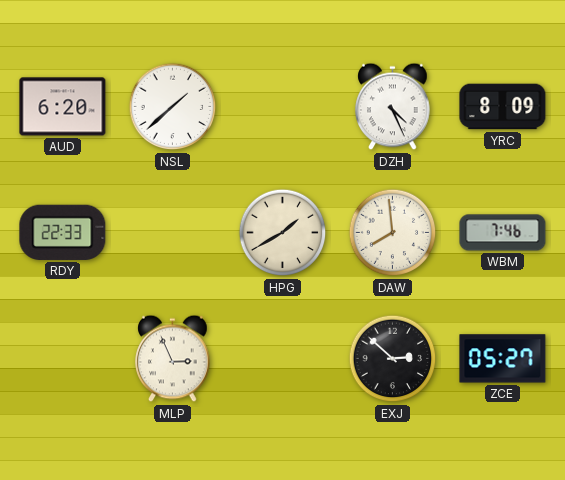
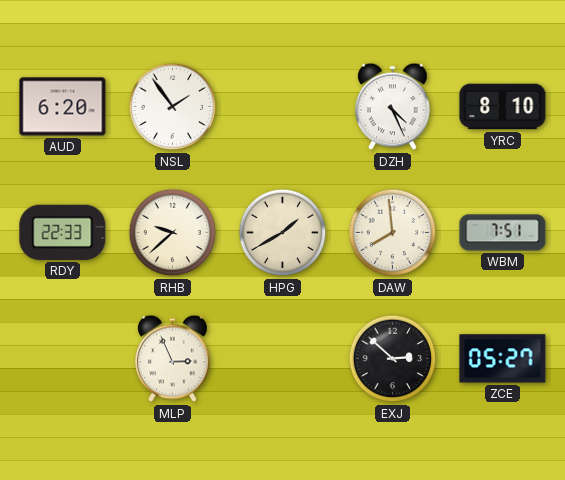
NSL: 1:38 -> 1:54
YRC: 8:09 -> 8:10
RHB: none -> 9:38
WBM: 7:46 -> 7:51
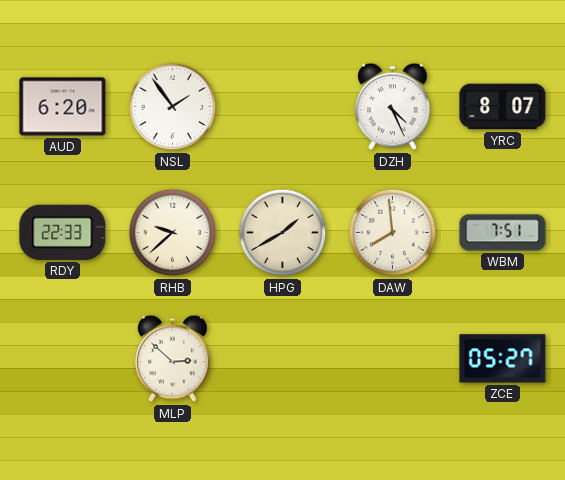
YRC: 8:10 -> 8:07
MLP: 2:56 -> 2:52
EXJ: 2:52 -> none
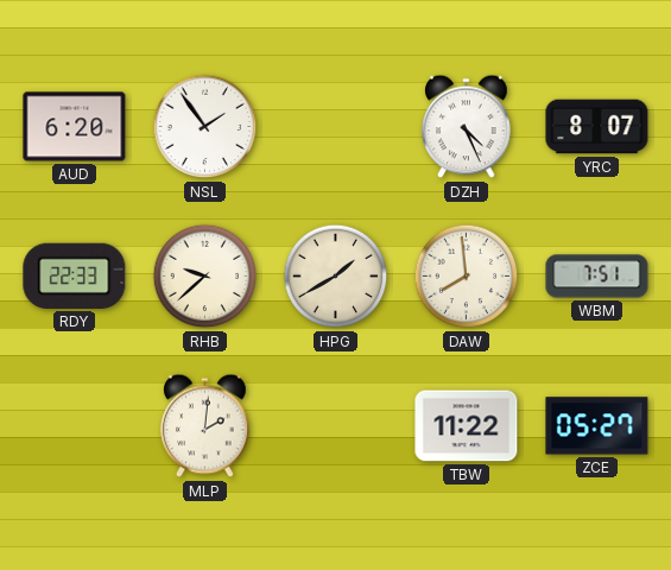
MLP: 2:52 -> 2:01
TBW: none -> 11:22
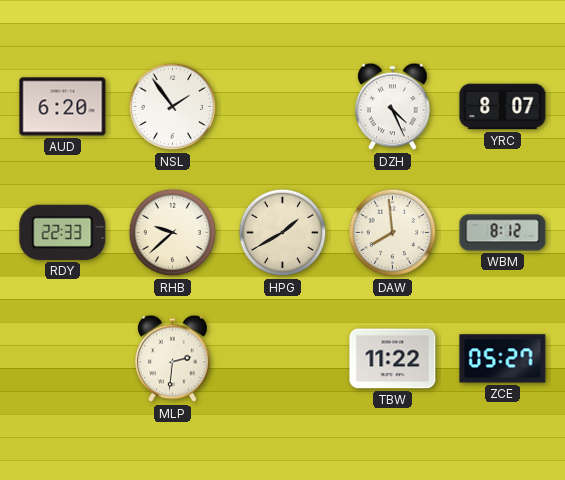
WBM: 7:51 -> 8:12
MLP: 2:01 -> 2:31
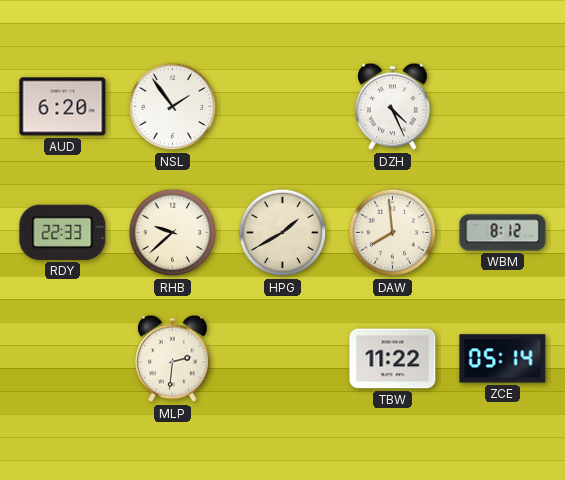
YRC: 8:07 -> none
ZCE: 05:27 -> 05:14
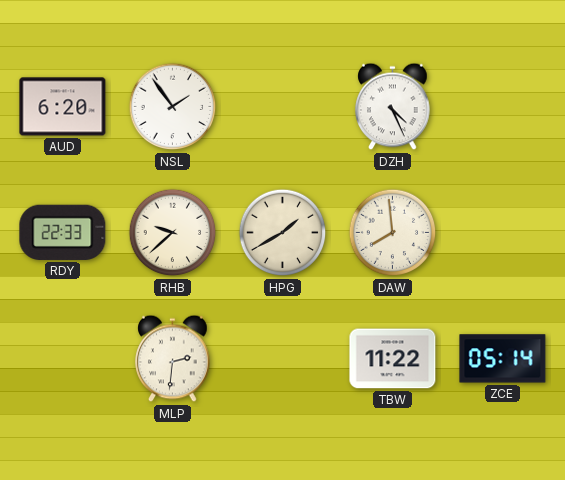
WBM: 8:12 -> none
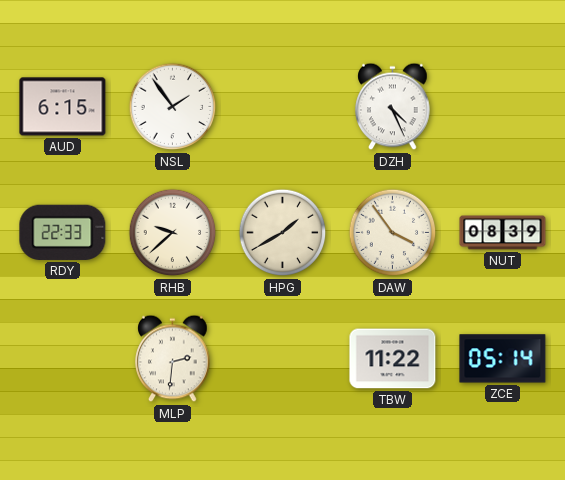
AUD: 6:20 -> 6:15
DAW: 7:59 -> 3:54
NUT: none -> 08:39
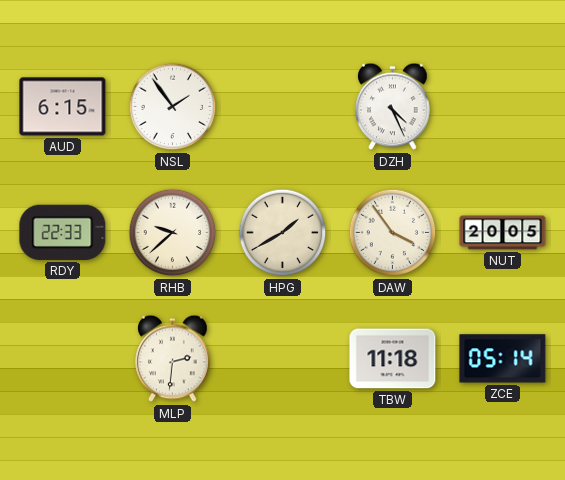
NUT: 08:39 -> 20:05
TBW: 11:22 -> 11:18
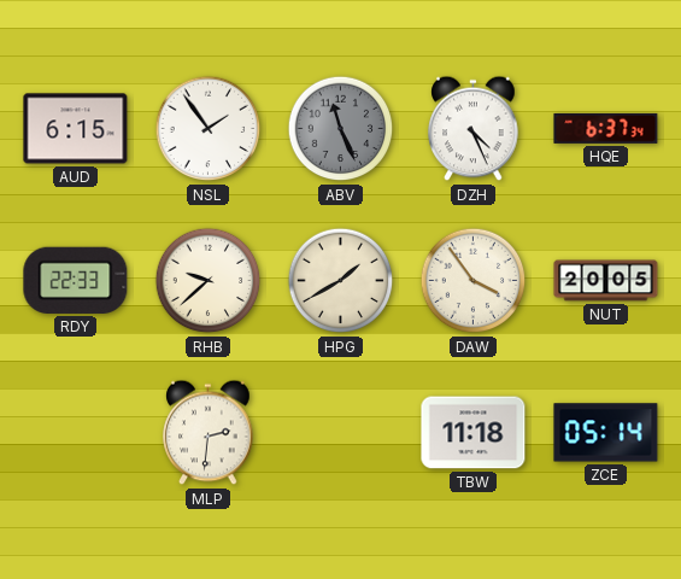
ABV: none -> 11:26
HQE: none -> 6:37
